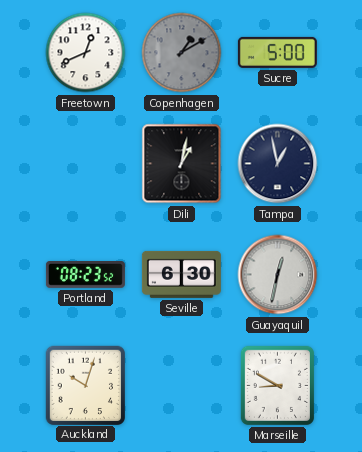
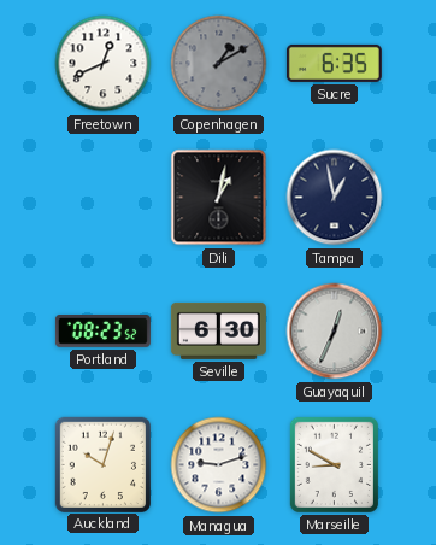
Sucre: 5:00 -> 6:35
Guayaquil: 12:32 -> 12:34
Managua: none -> 9:12
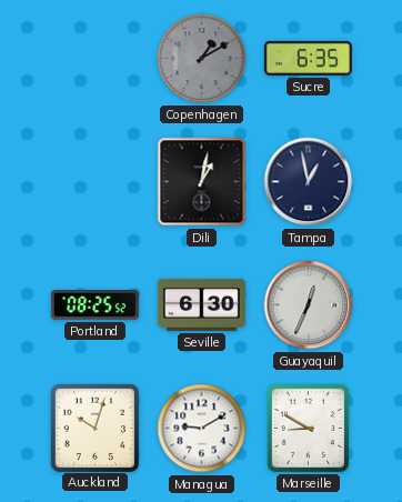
Freetown: 12:41 -> none
Portland: 08:23 -> 08:25
Managua: 9:12 -> 9:10
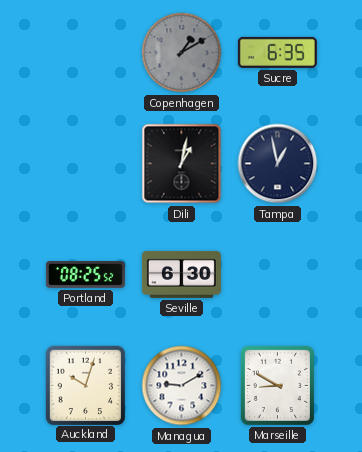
Guayaquil: 12:34 -> none
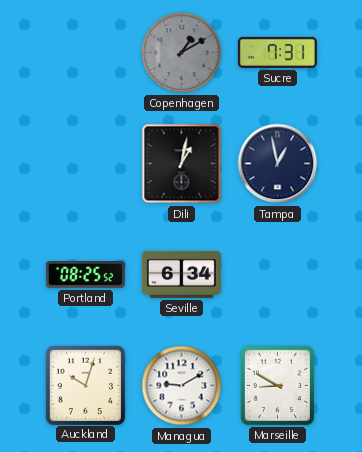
Sucre: 6:35 -> 7:31
Seville: 6:30 -> 6:34
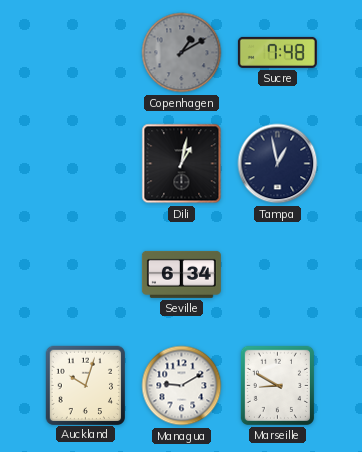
Sucre: 7:31 -> 7:48
Portland: 08:25 -> none
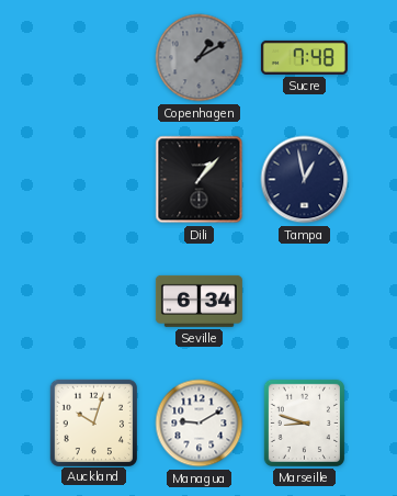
Dili: 1:02 -> 1:07
Marseille: 8:50 -> 8:48
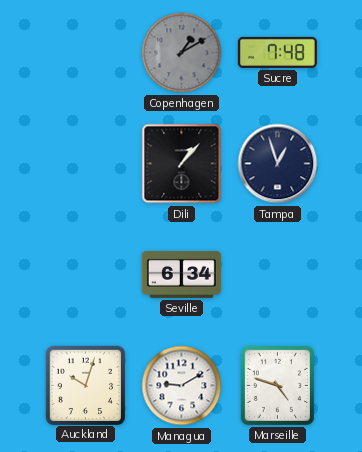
Tampa: 12:58 -> 12:57
Marseille: 8:48 -> 4:48
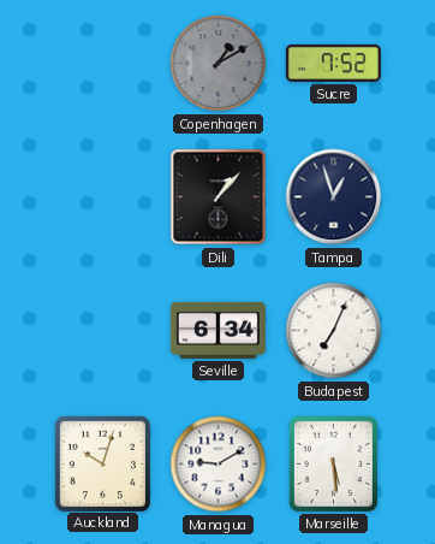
Sucre: 7:48 -> 7:52
Budapest: none -> 7:04
Marseille: 4:48 -> 5:29
